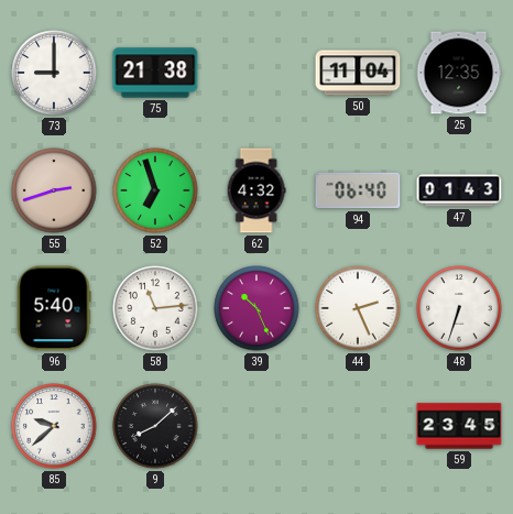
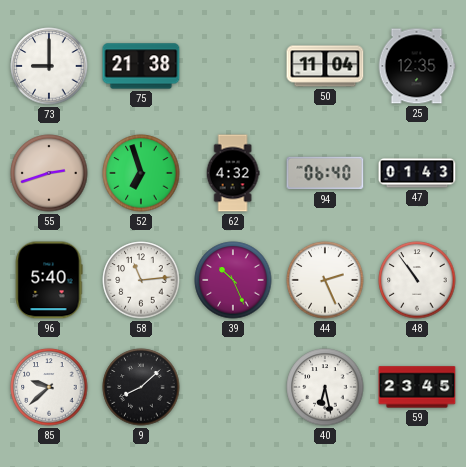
48: 6:33 -> 10:54
40: none -> 6:28
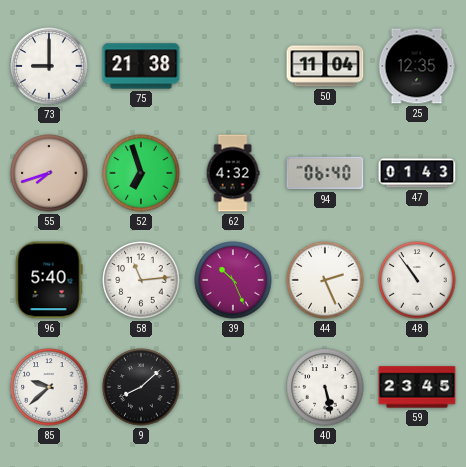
55: 2:42 -> 7:42
40: 6:28 -> 5:28
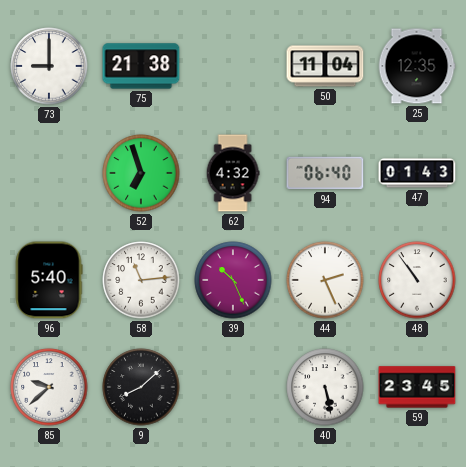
55: 7:42 -> none
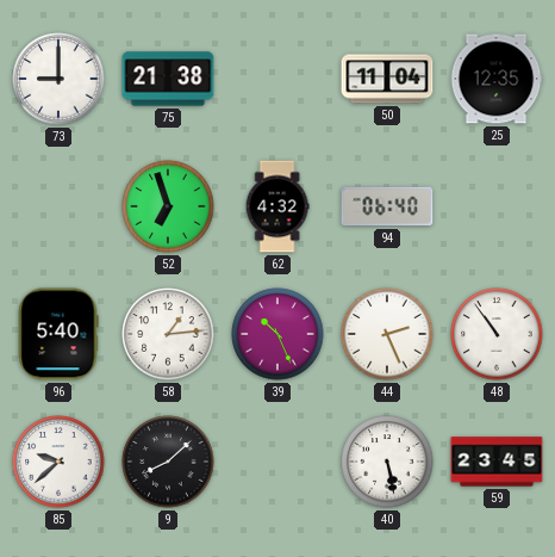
47: 01:43 -> none
58: 11:14 -> 1:14
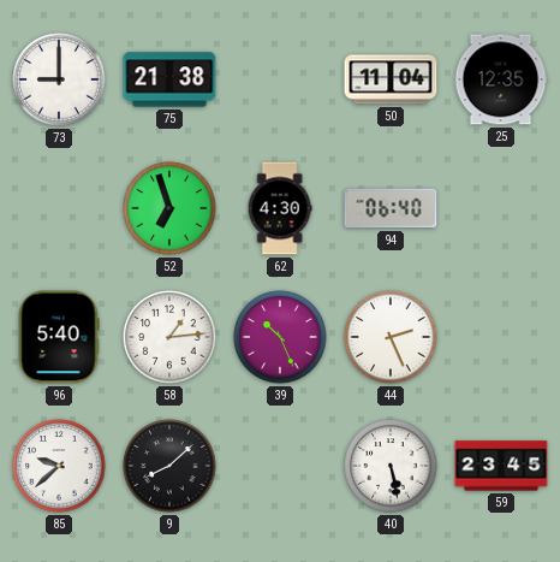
62: 4:32 -> 4:30
48: 10:54 -> none
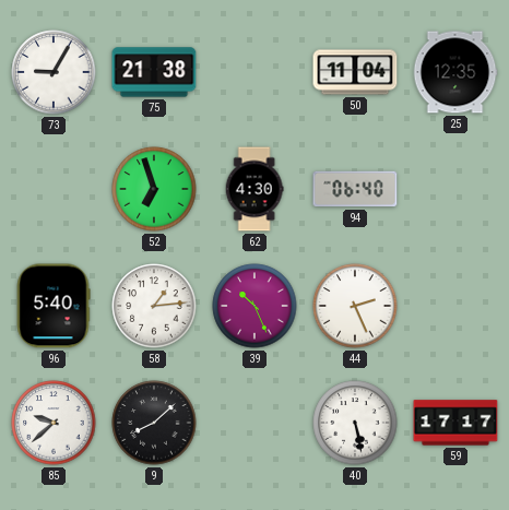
73: 9:00 -> 9:05
59: 23:45 -> 17:17
